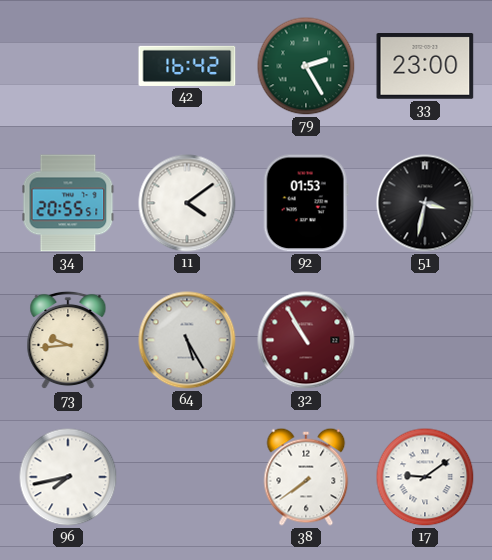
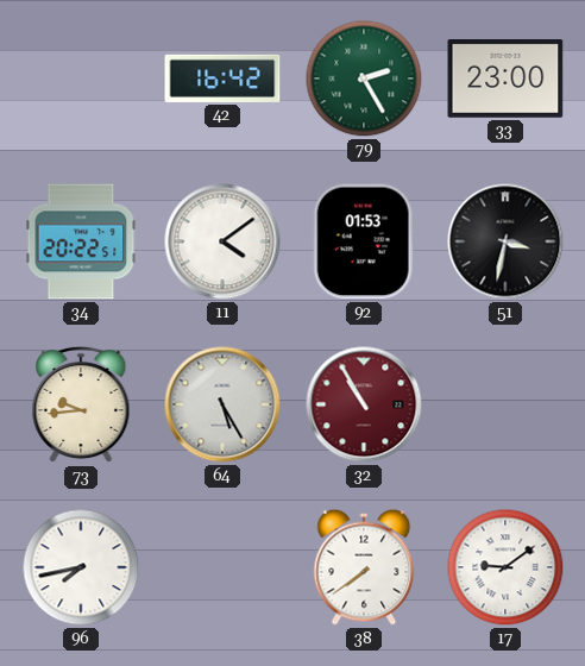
34: 20:55 -> 20:22
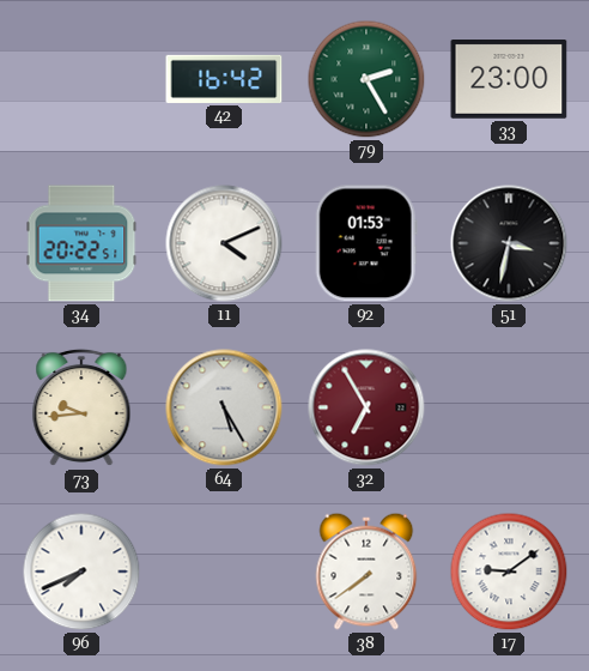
11: 4:09 -> 4:11
32: 10:55 -> 6:55
96: 7:43 -> 7:41
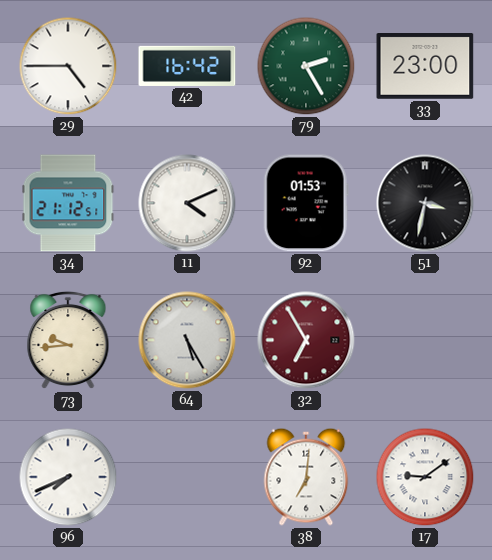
29: none -> 4:45
34: 20:22 -> 21:12
38: 7:39 -> 7:01
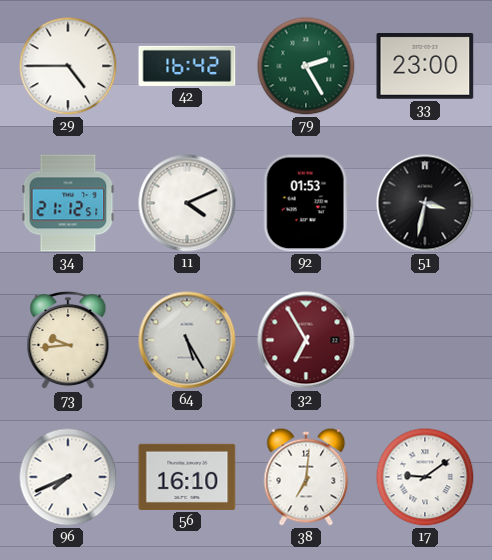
56: none -> 16:10
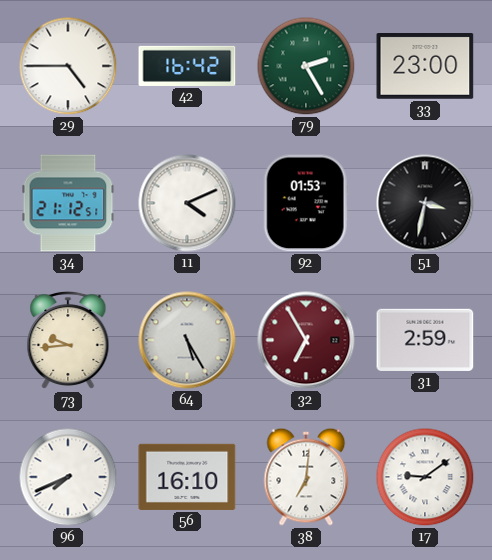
31: none -> 2:59
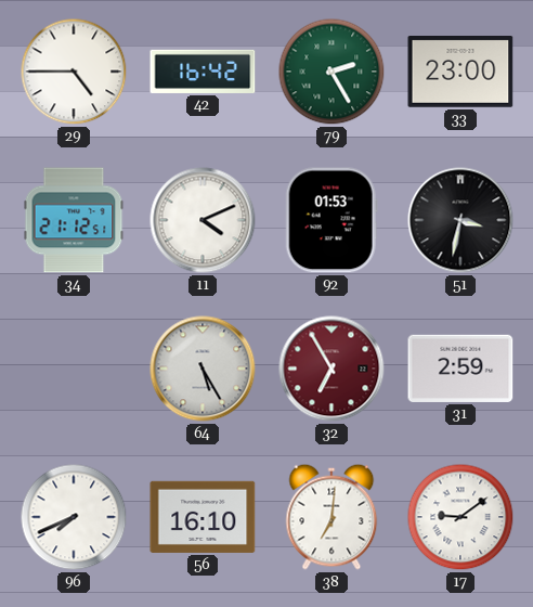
73: 9:44 -> none
